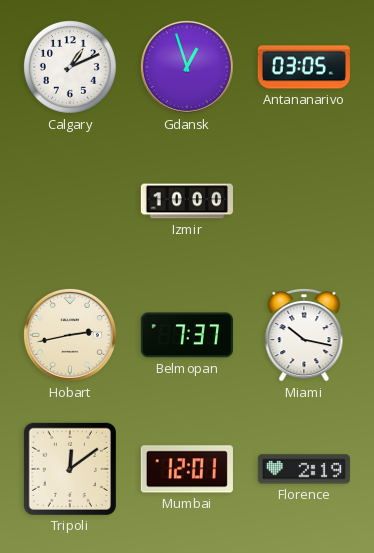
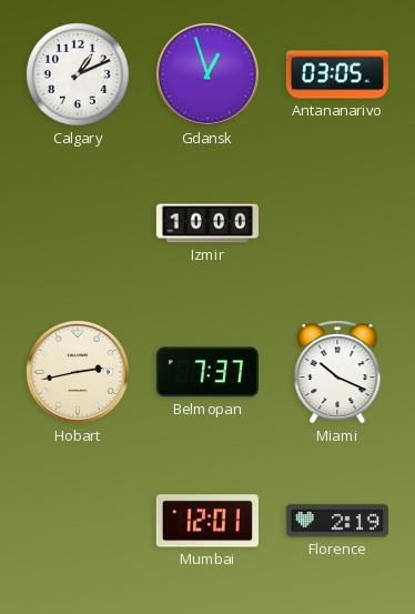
Miami: 10:17 -> 10:19
Tripoli: 12:09 -> none
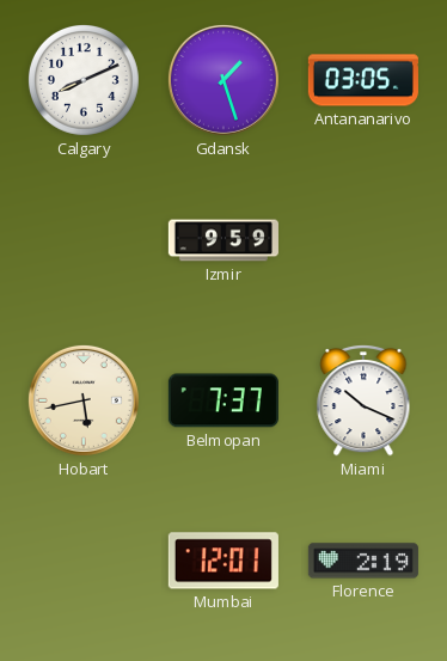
Calgary: 1:11 -> 8:11
Gdansk: 12:57 -> 1:27
Izmir: 10:00 -> 9:59
Hobart: 2:43 -> 5:43
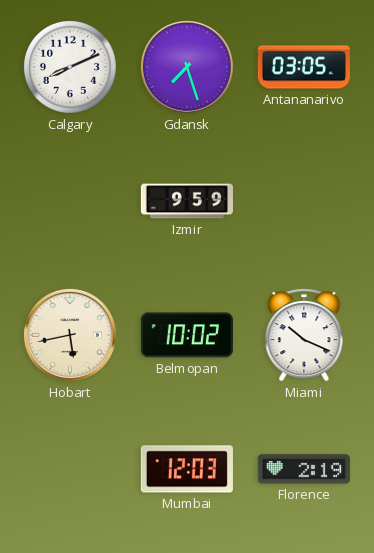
Gdansk: 1:27 -> 7:27
Belmopan: 7:37 -> 10:02
Mumbai: 12:01 -> 12:03
